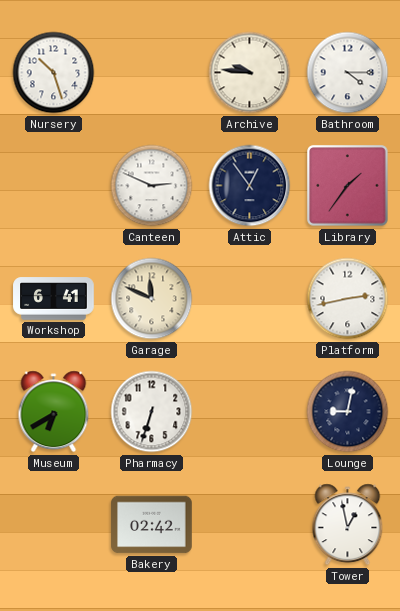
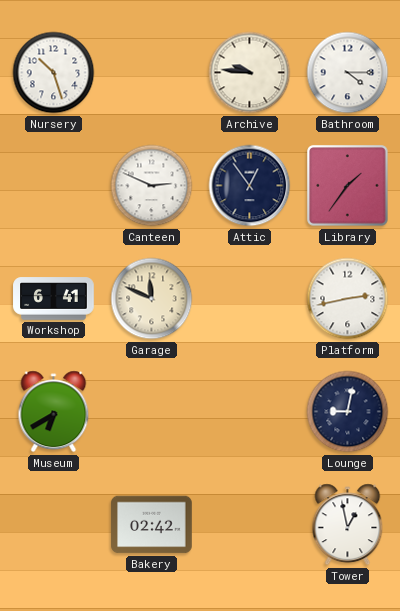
Pharmacy: 6:33 -> none
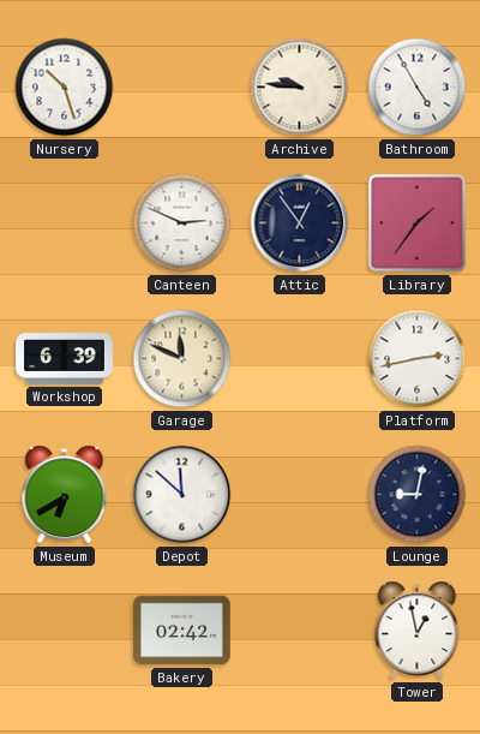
Bathroom: 4:15 -> 4:55
Workshop: 6:41 -> 6:39
Depot: none -> 11:52
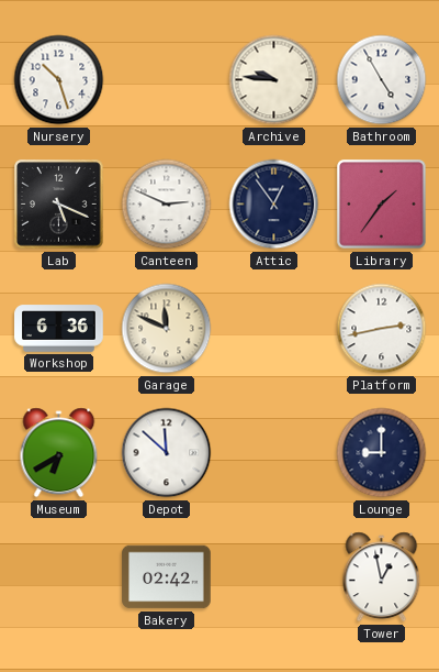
Lab: none -> 5:19
Workshop: 6:39 -> 6:36
Lounge: 9:02 -> 9:00
